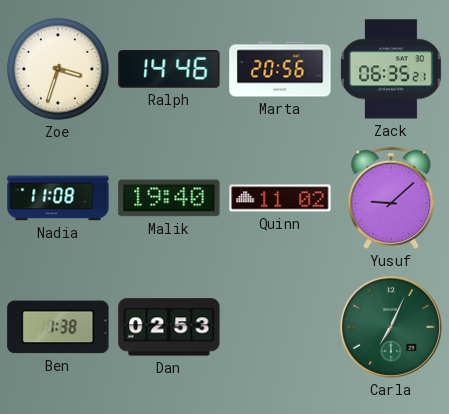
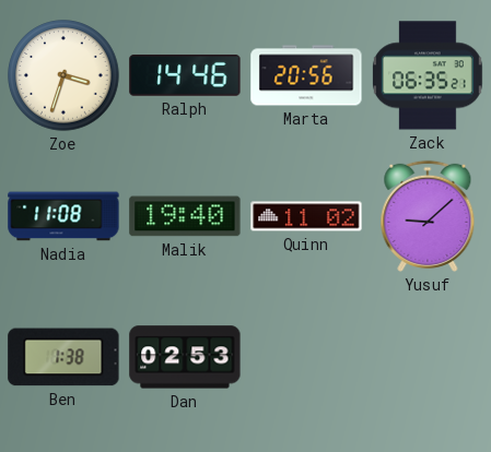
Carla: 7:04 -> none
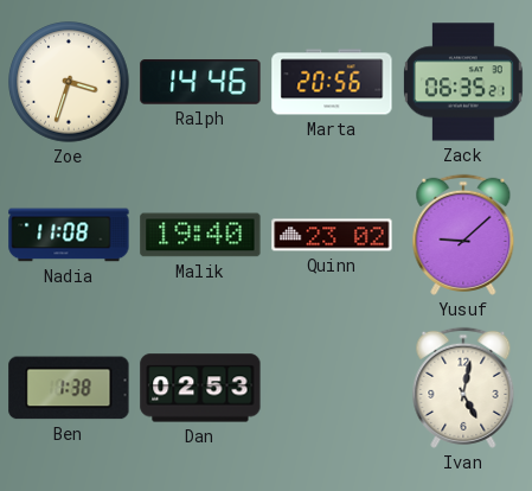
Quinn: 11:02 -> 23:02
Ivan: none -> 5:02
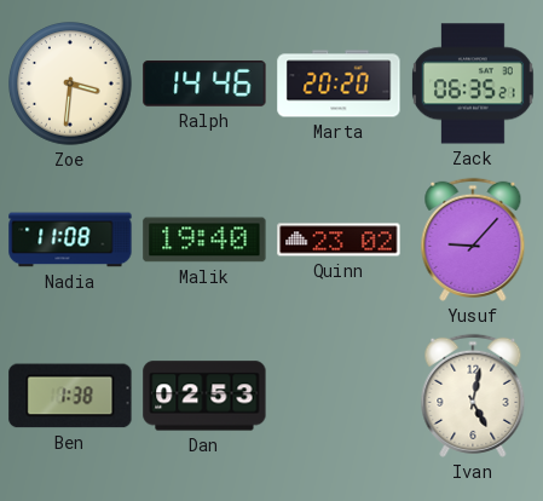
Zoe: 3:33 -> 3:31
Marta: 20:56 -> 20:20
Yusuf: 9:08 -> 9:07
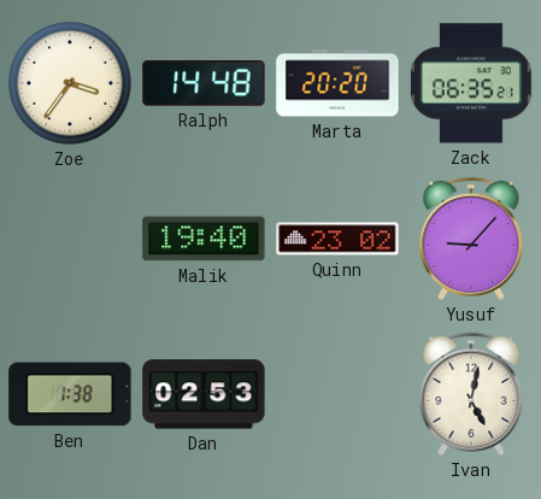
Zoe: 3:31 -> 3:36
Ralph: 14:46 -> 14:48
Nadia: 11:08 -> none
